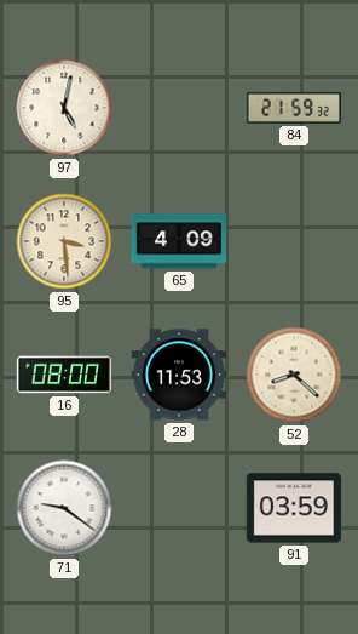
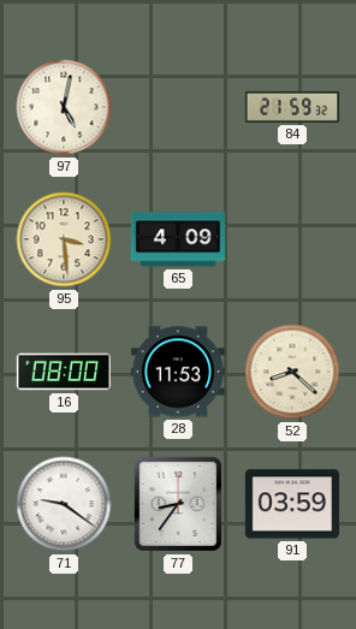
77: none -> 8:36
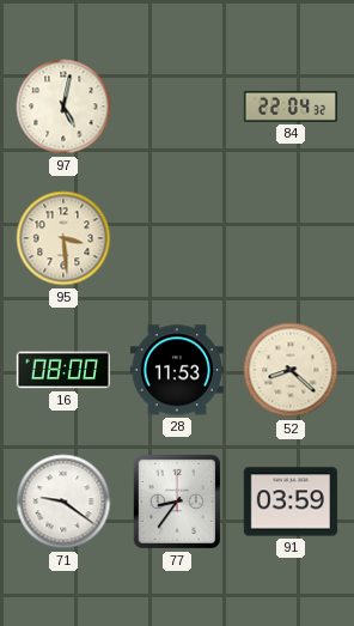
84: 21:59 -> 22:04
65: 4:09 -> none
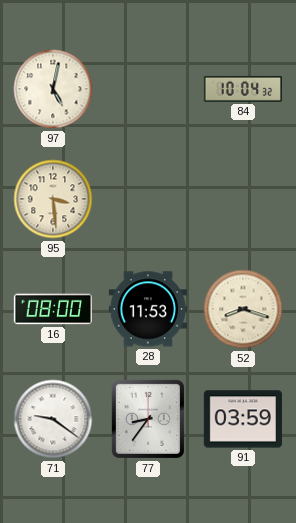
84: 22:04 -> 10:04
52: 8:22 -> 8:18
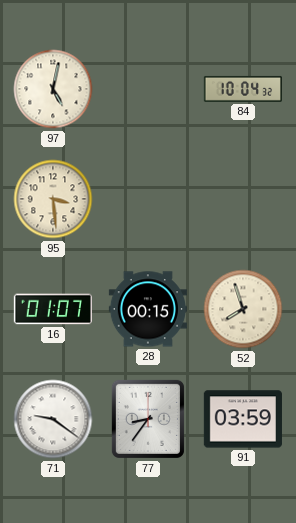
16: 08:00 -> 01:07
28: 11:53 -> 00:15
52: 8:18 -> 7:57
